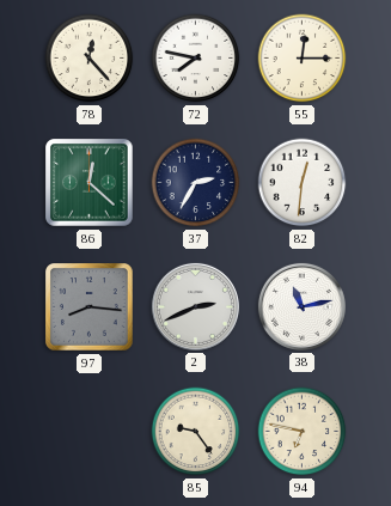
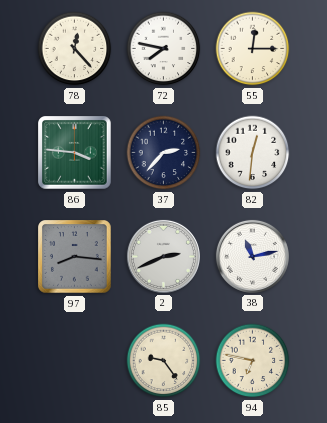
86: 12:22 -> 3:46
37: 2:35 -> 2:37
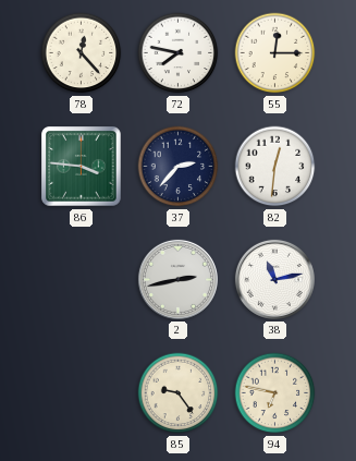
97: 8:16 -> none
2: 2:41 -> 2:43
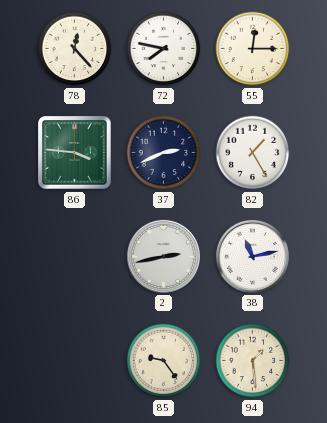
37: 2:37 -> 2:41
82: 12:31 -> 1:25
94: 6:47 -> 1:29
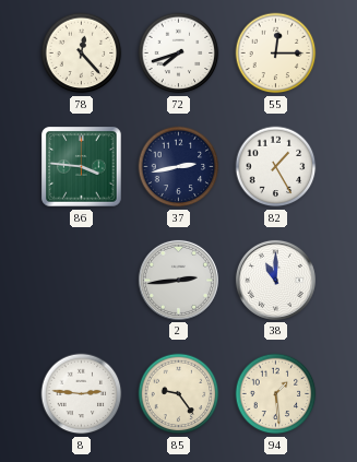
72: 7:47 -> 7:42
37: 2:41 -> 2:43
2: 2:43 -> 2:44
38: 11:13 -> 11:00
8: none -> 2:46
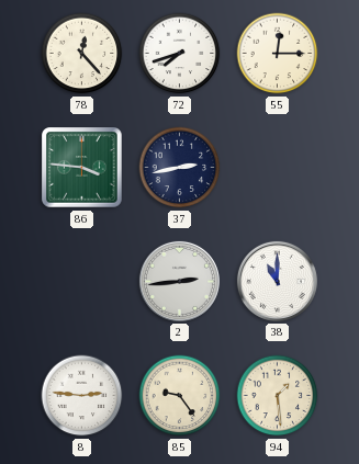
82: 1:25 -> none
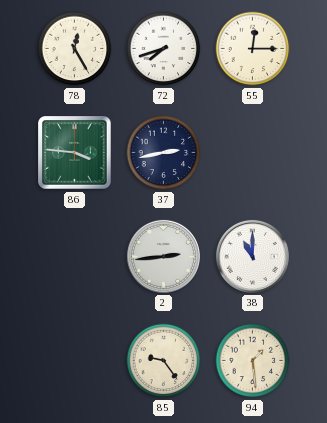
78: 12:23 -> 12:25
8: 2:46 -> none
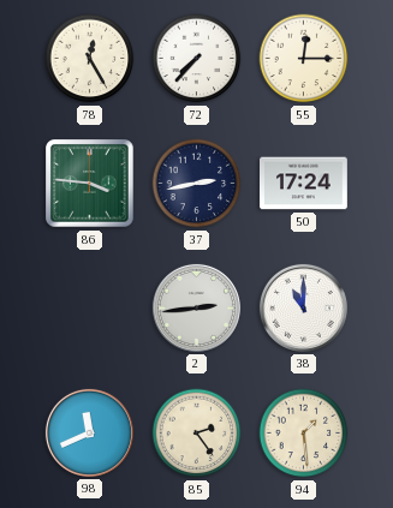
72: 7:42 -> 7:37
50: none -> 17:24
98: none -> 11:41
85: 9:24 -> 2:24
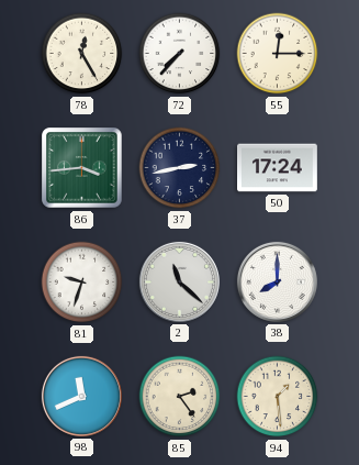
86: 3:46 -> 3:44
81: none -> 9:33
2: 2:44 -> 11:22
38: 11:00 -> 8:00
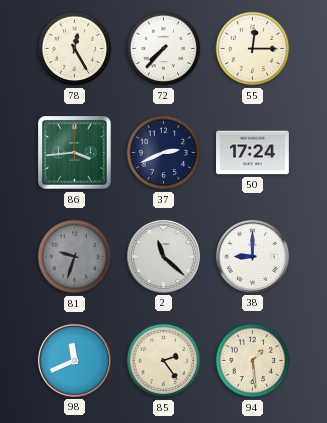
37: 2:43 -> 2:41
81 dial: white -> grey
38: 8:00 -> 9:00
